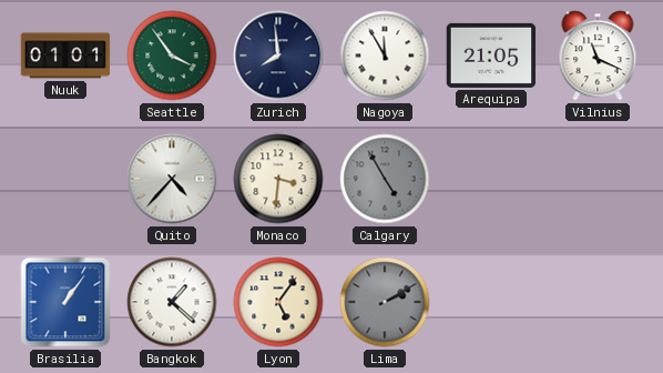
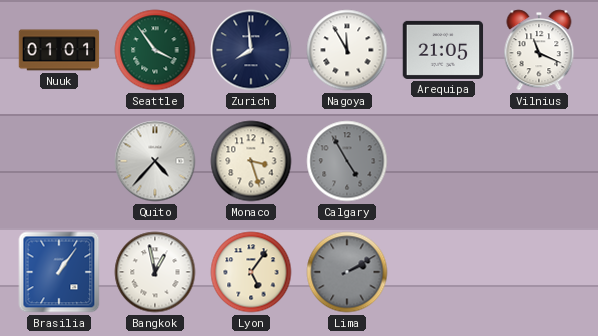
Monaco: 3:31 -> 3:27
Bangkok: 1:22 -> 12:58
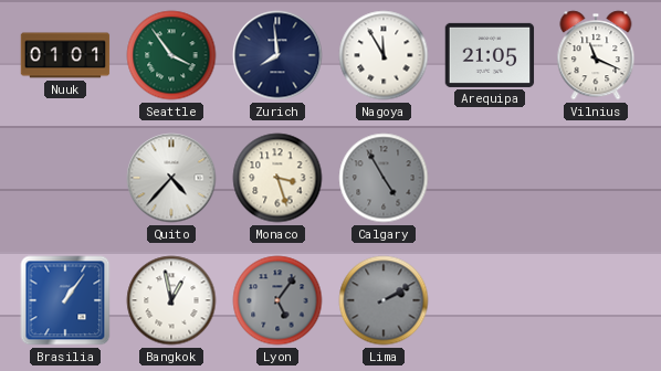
Lyon dial: cream -> grey
